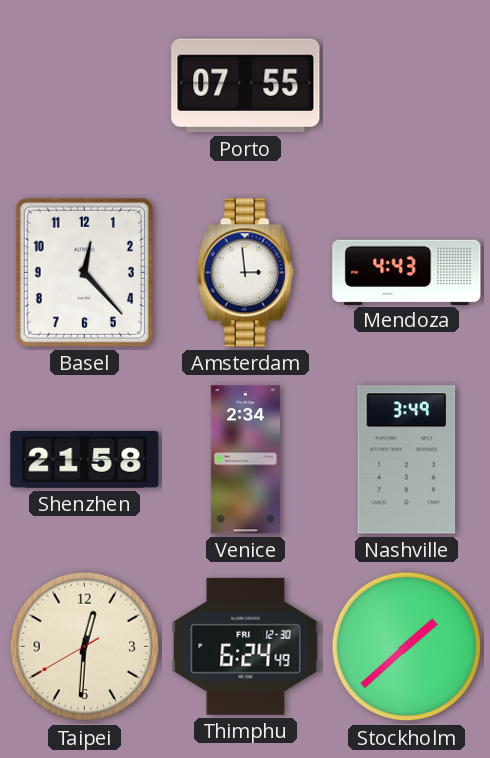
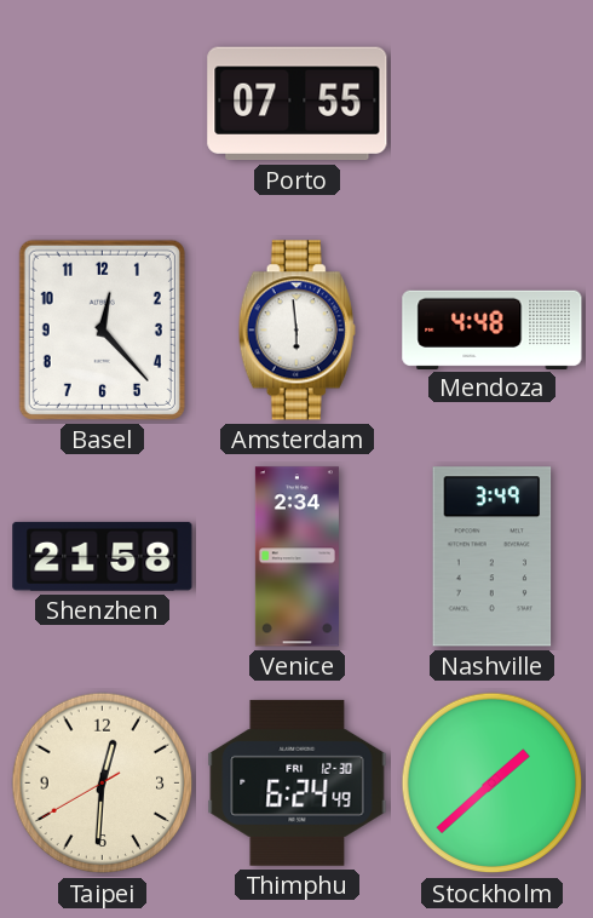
Amsterdam: 2:59 -> 5:59
Mendoza: 4:43 -> 4:48
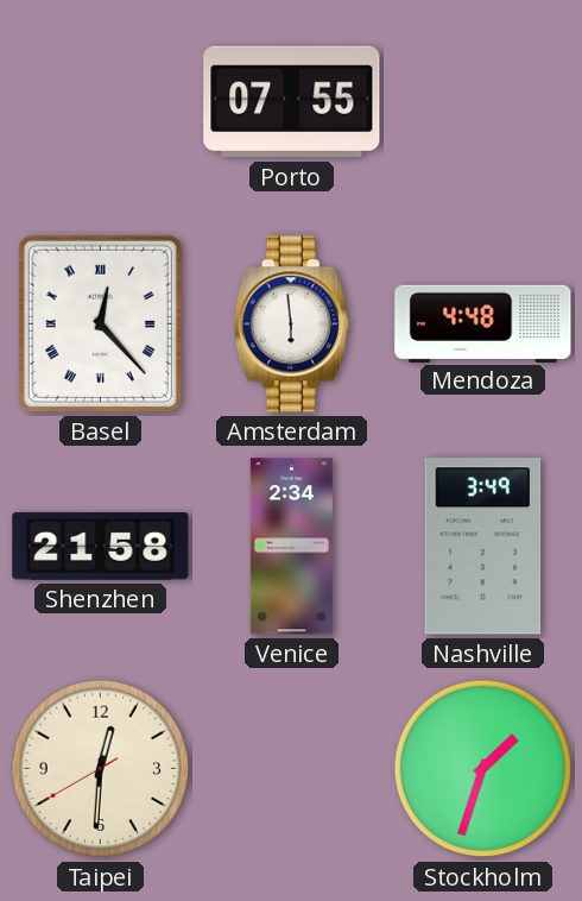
Basel numerals: Arabic -> Roman
Thimphu: 6:24 -> none
Stockholm: 1:38 -> 1:33
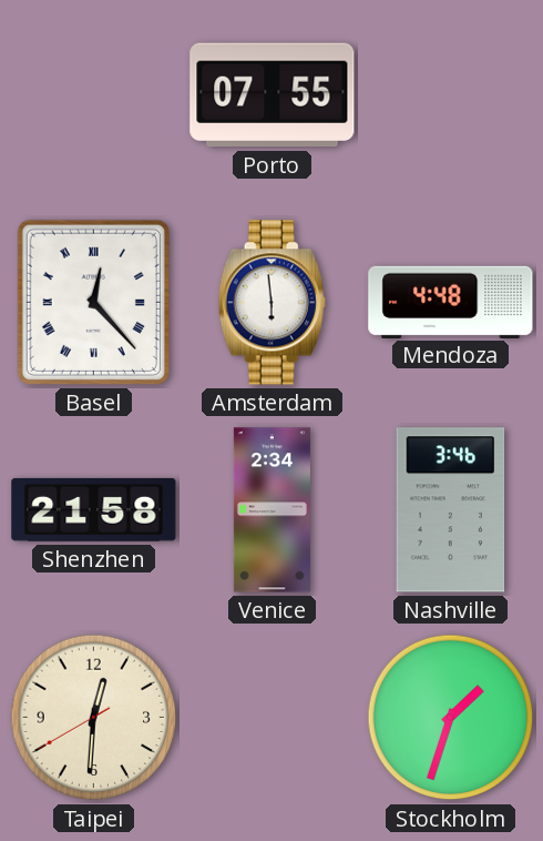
Nashville: 3:49 -> 3:46
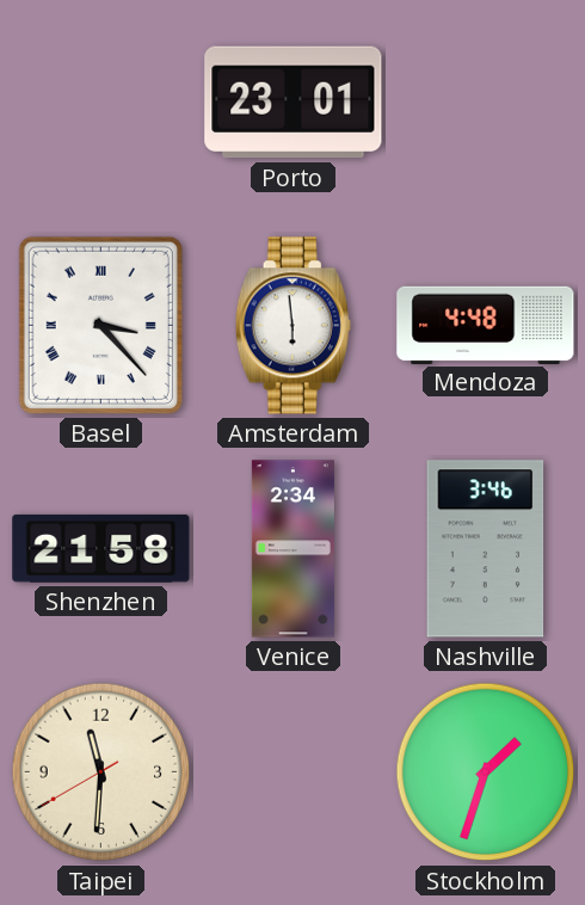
Porto: 07:55 -> 23:01
Basel: 12:23 -> 3:23
Taipei: 12:30 -> 11:30
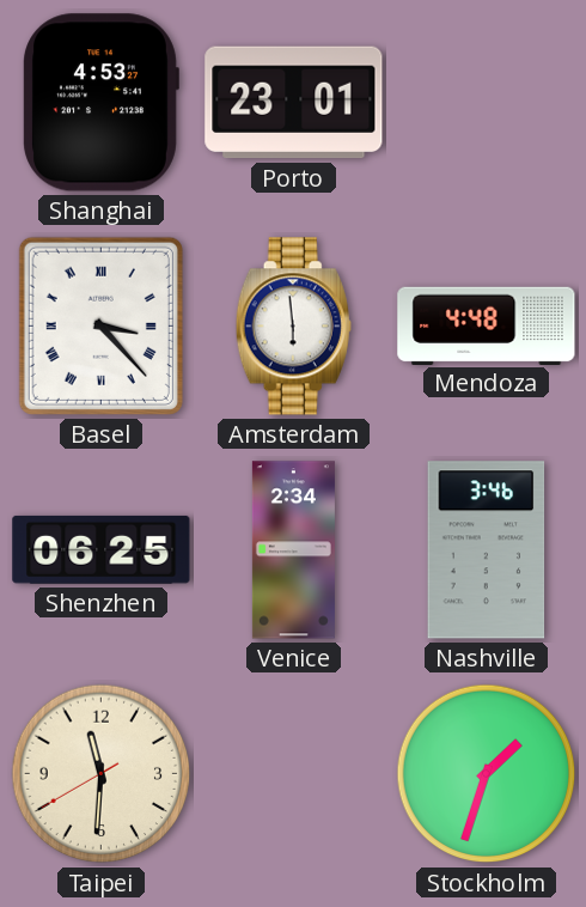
Shanghai: none -> 4:53
Shenzhen: 21:58 -> 06:25
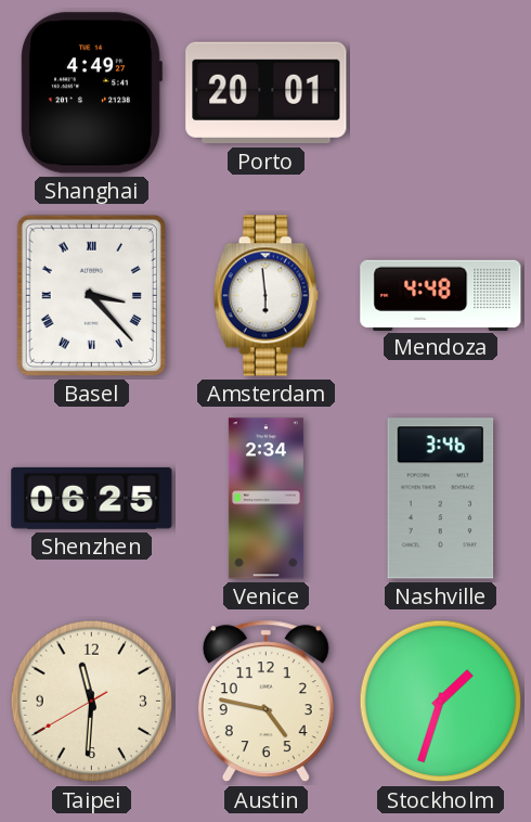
Shanghai: 4:53 -> 4:49
Porto: 23:01 -> 20:01
Austin: none -> 4:47
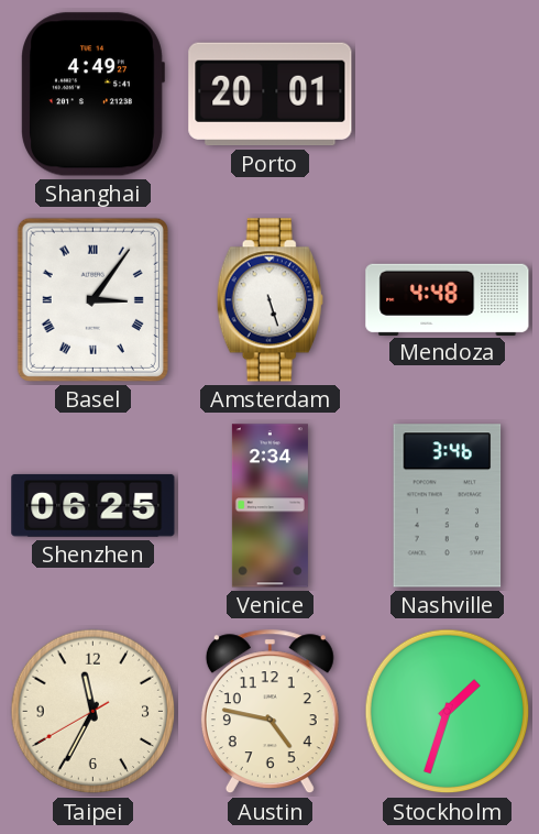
Basel: 3:23 -> 3:06
Amsterdam: 5:59 -> 5:27
Taipei: 11:30 -> 11:34
